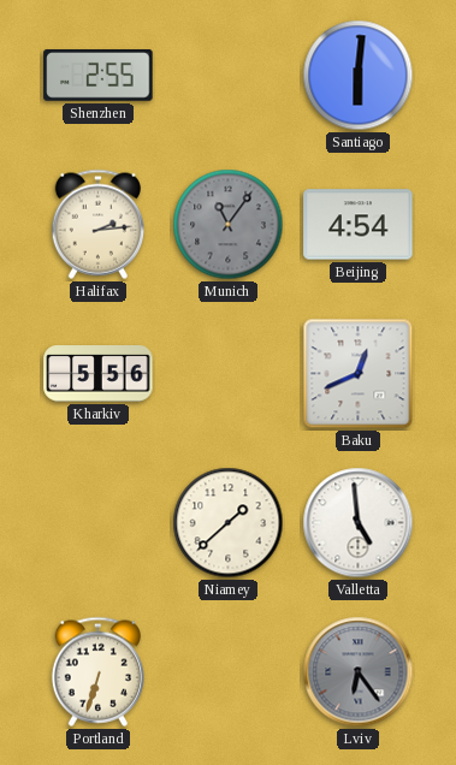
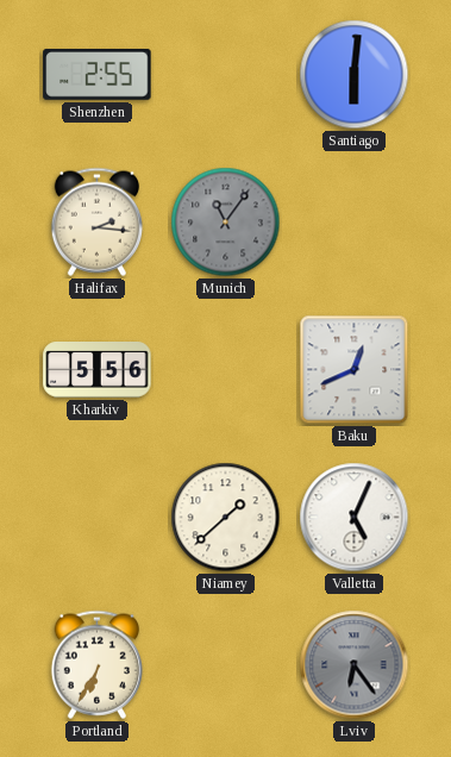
Halifax: 2:14 -> 2:16
Beijing: 4:54 -> none
Valletta: 4:59 -> 5:04
Portland: 6:33 -> 6:35
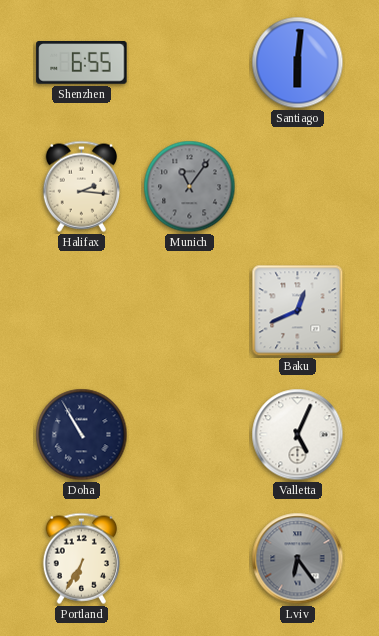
Shenzhen: 2:55 -> 6:55
Kharkiv: 5:56 -> none
Doha: none -> 10:55
Niamey: 1:38 -> none
